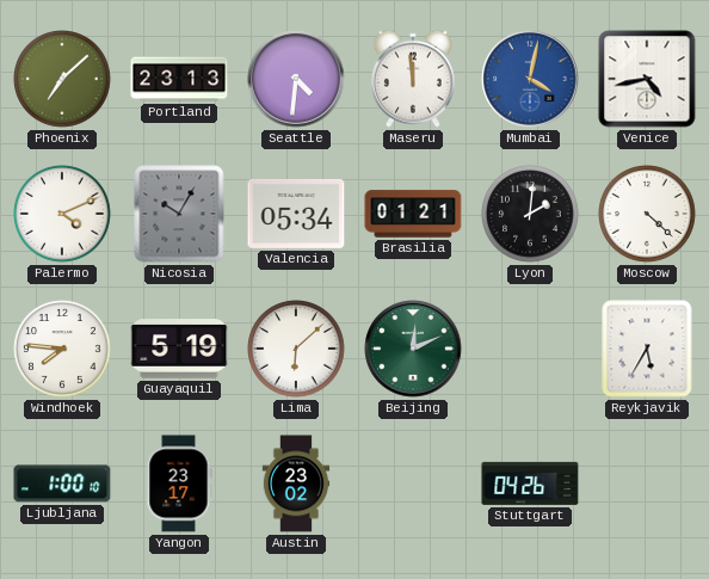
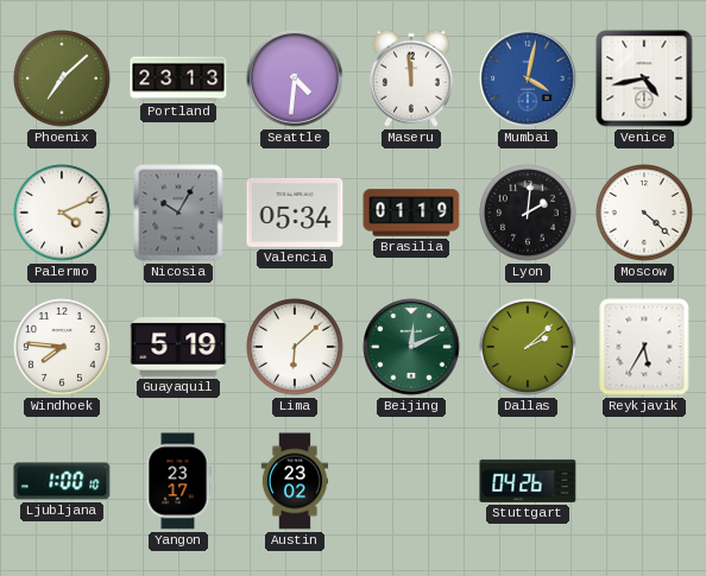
Brasilia: 01:21 -> 01:19
Dallas: none -> 2:08
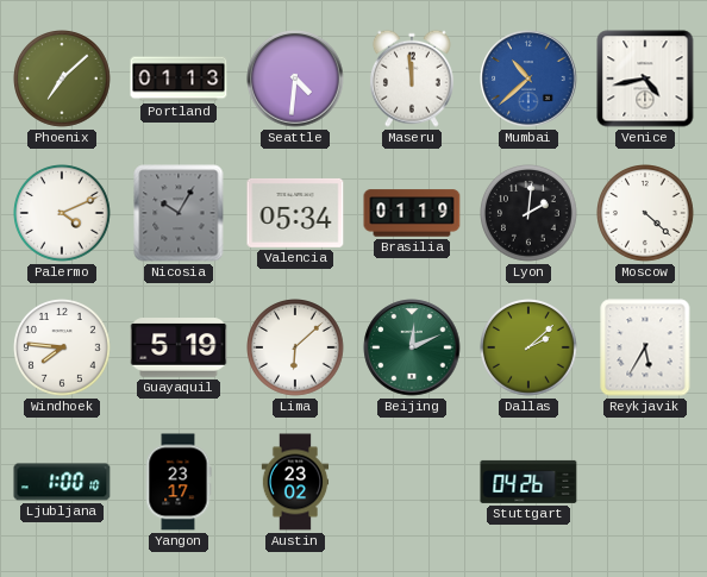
Portland: 23:13 -> 01:13
Mumbai: 4:02 -> 10:38
